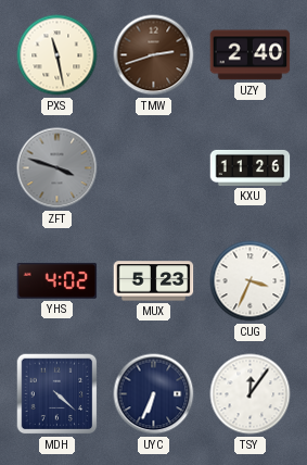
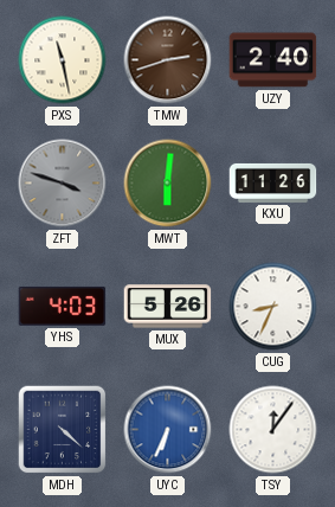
MWT: none -> 6:01
YHS: 4:02 -> 4:03
MUX: 5:23 -> 5:26
CUG: 3:34 -> 8:34
UYC dial: navy -> blue
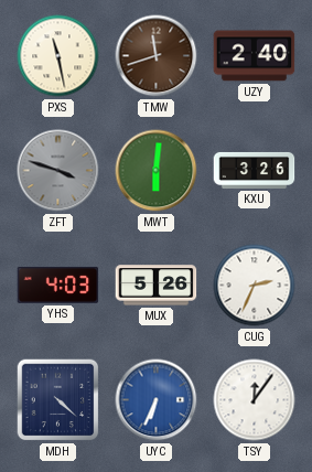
TMW: 2:42 -> 11:42
KXU: 11:26 -> 3:26
CUG: 8:34 -> 2:34
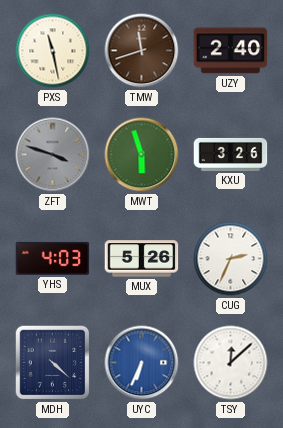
MWT: 6:01 -> 5:57
TSY: 12:06 -> 12:08
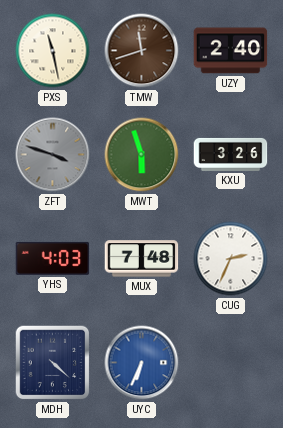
MUX: 5:26 -> 7:48
TSY: 12:08 -> none
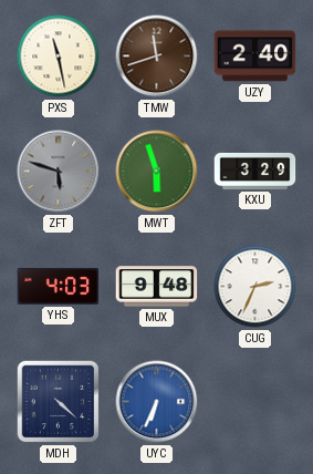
ZFT: 3:48 -> 5:48
KXU: 3:26 -> 3:29
MUX: 7:48 -> 9:48
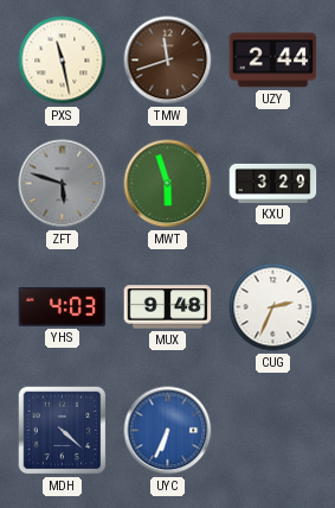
UZY: 2:40 -> 2:44
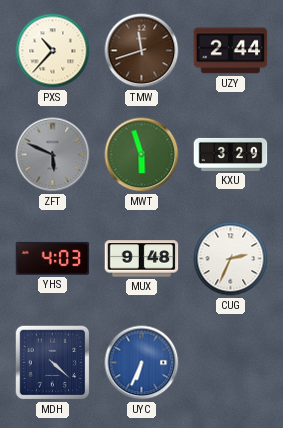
PXS: 11:28 -> 10:37
ZFT: 5:48 -> 5:49
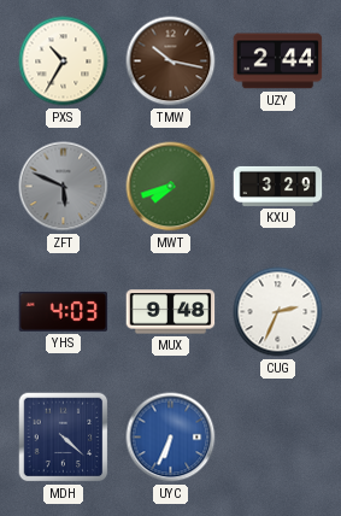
PXS: 10:37 -> 10:35
TMW: 11:42 -> 10:17
MWT: 5:57 -> 7:42
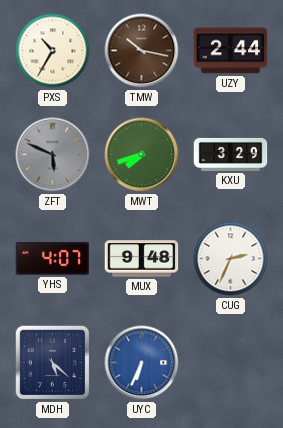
YHS: 4:03 -> 4:07
MDH: 4:22 -> 5:22
